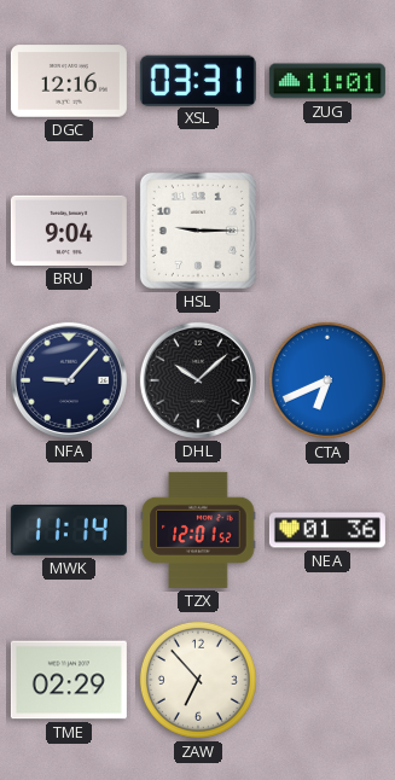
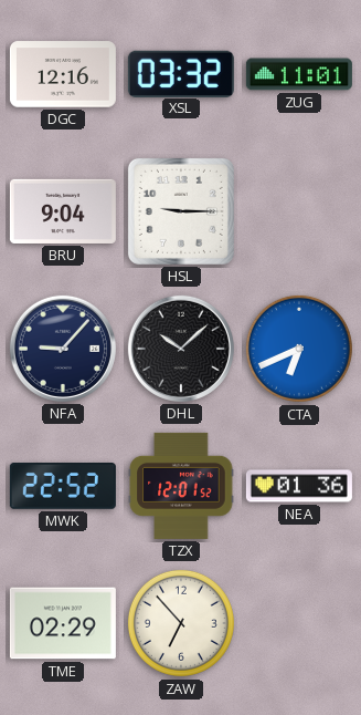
XSL: 03:31 -> 03:32
MWK: 11:14 -> 22:52
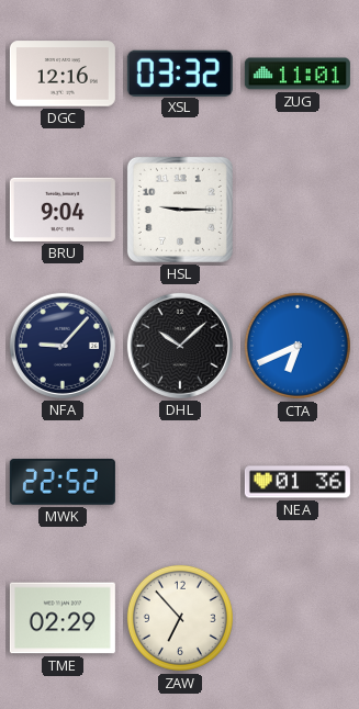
TZX: 12:01 -> none
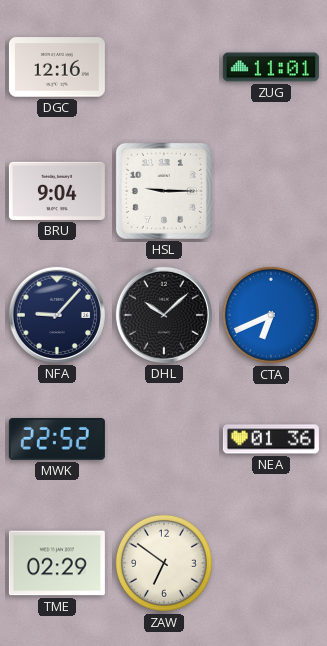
XSL: 03:32 -> none
ZAW: 6:53 -> 6:51
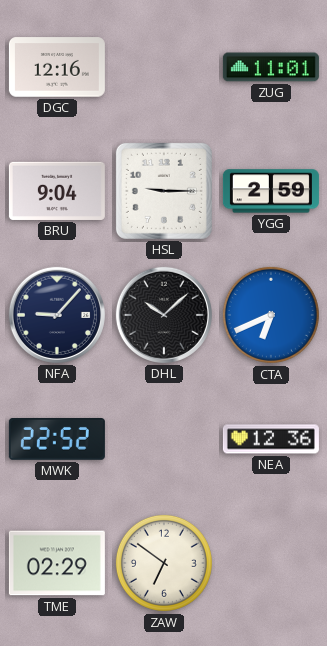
YGG: none -> 2:59
NEA: 01:36 -> 12:36
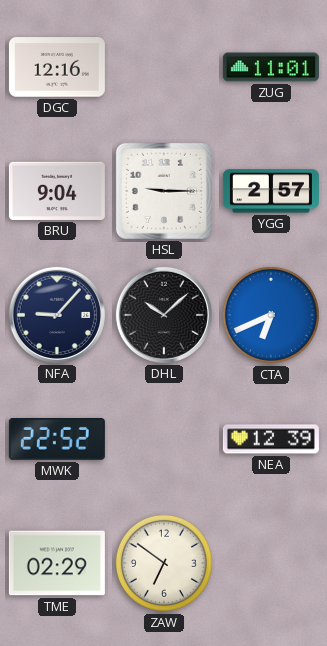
YGG: 2:59 -> 2:57
NEA: 12:36 -> 12:39
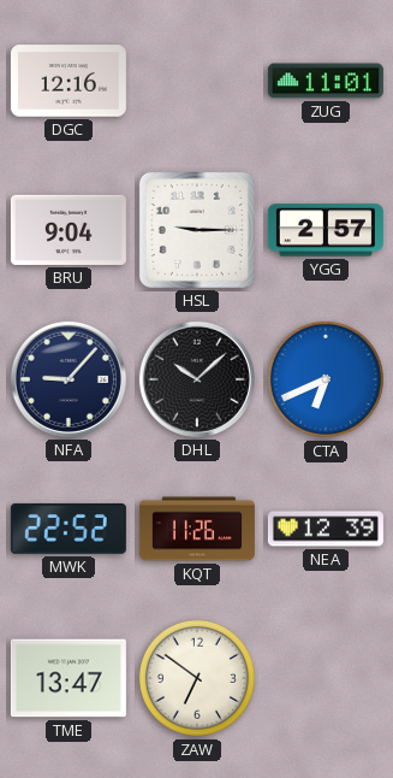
KQT: none -> 11:26
TME: 02:29 -> 13:47
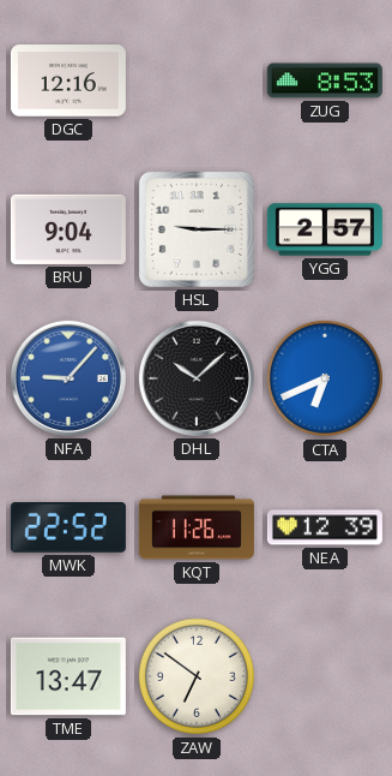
ZUG: 11:01 -> 8:53
NFA dial: navy -> blue
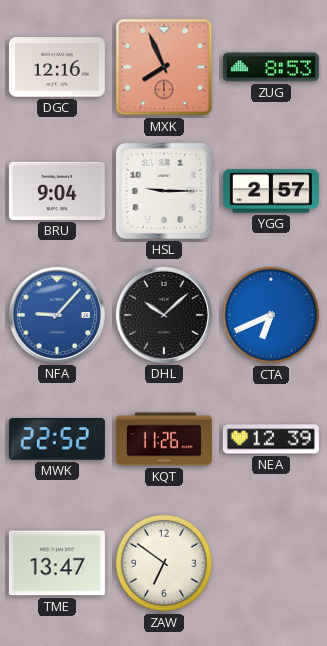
MXK: none -> 7:56
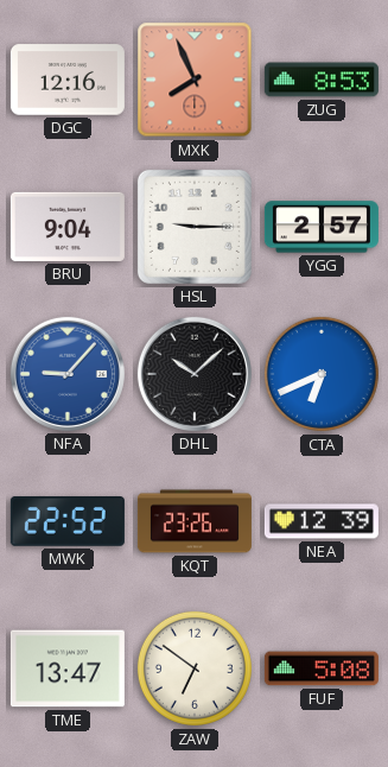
KQT: 11:26 -> 23:26
FUF: none -> 5:08
